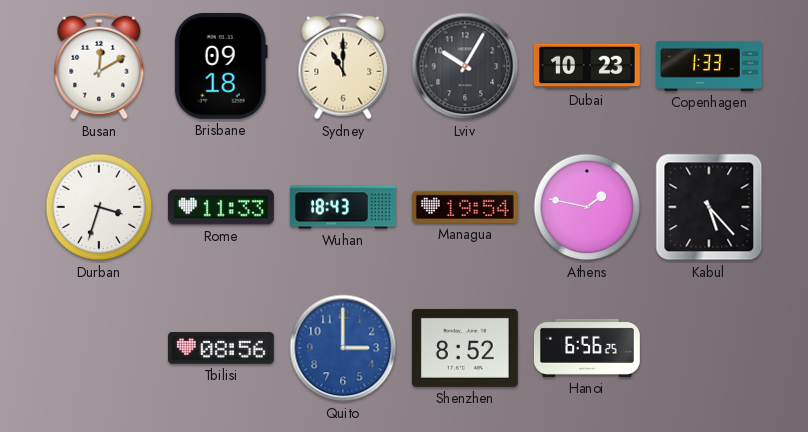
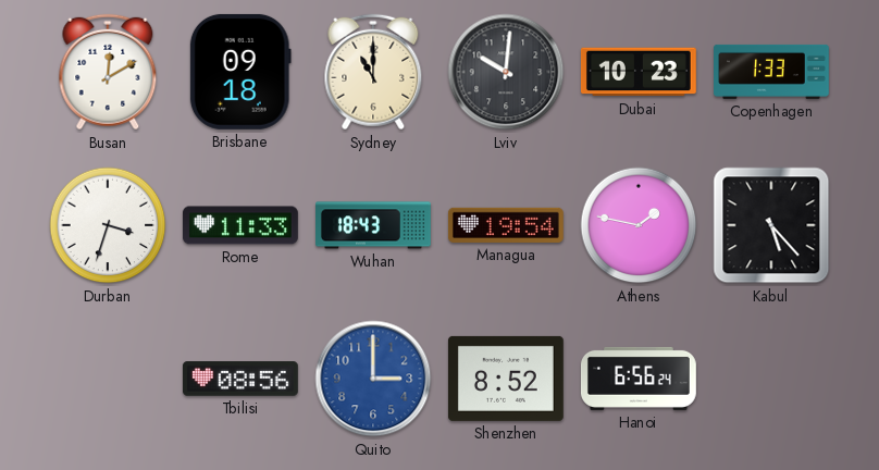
Lviv: 10:05 -> 10:01
Hanoi: 6:56:25 -> 6:56:24
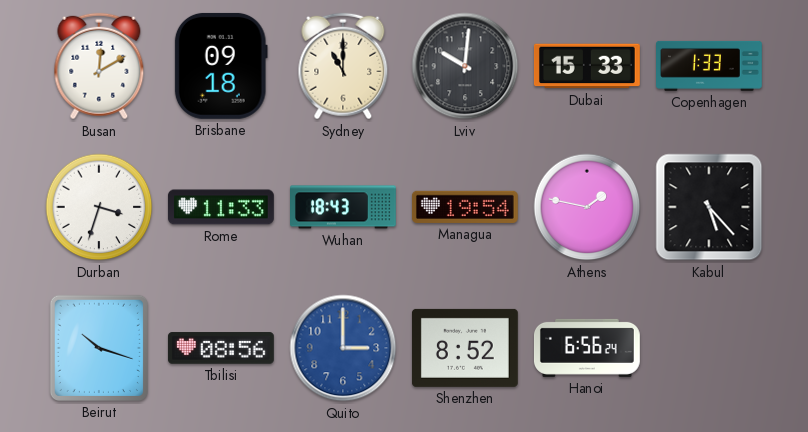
Dubai: 10:23 -> 15:33
Beirut: none -> 10:18
